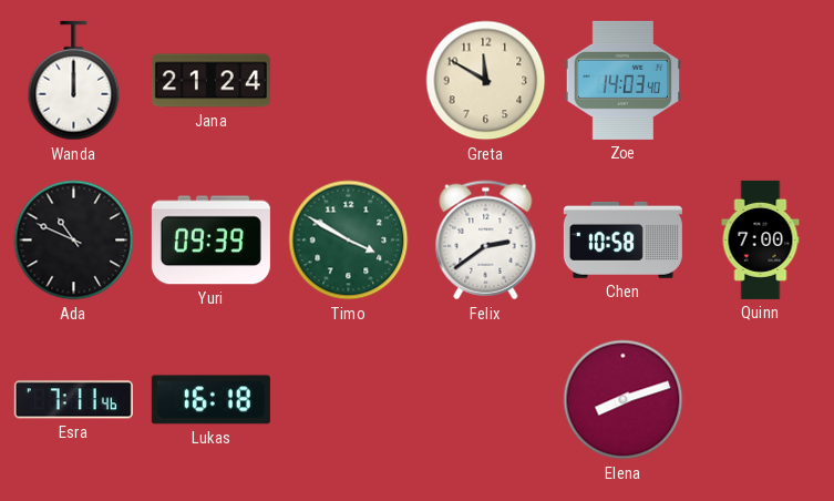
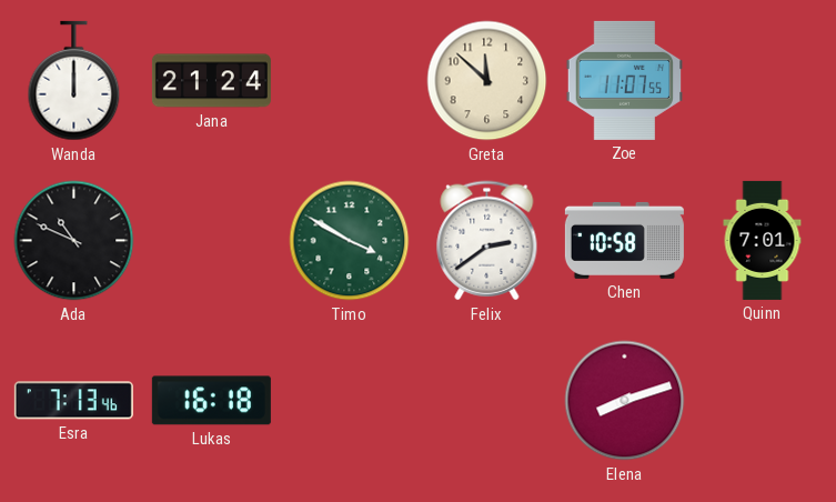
Greta: 11:50 -> 11:52
Zoe: 14:03 -> 11:07
Yuri: 09:39 -> none
Quinn: 7:00 -> 7:01
Esra: 7:11 -> 7:13
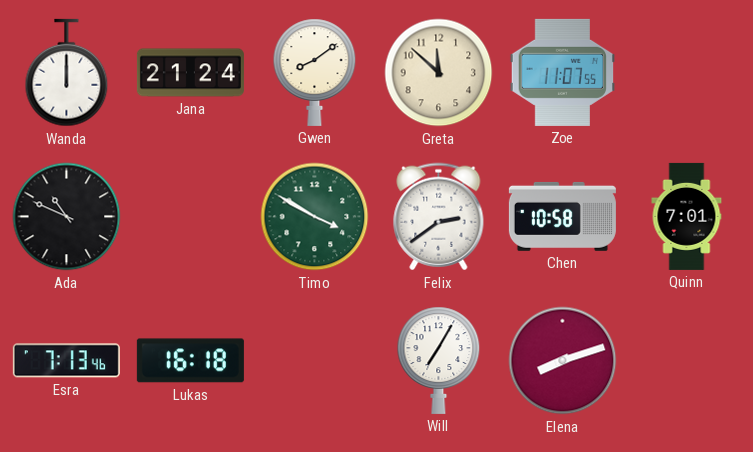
Gwen: none -> 8:09
Will: none -> 7:05
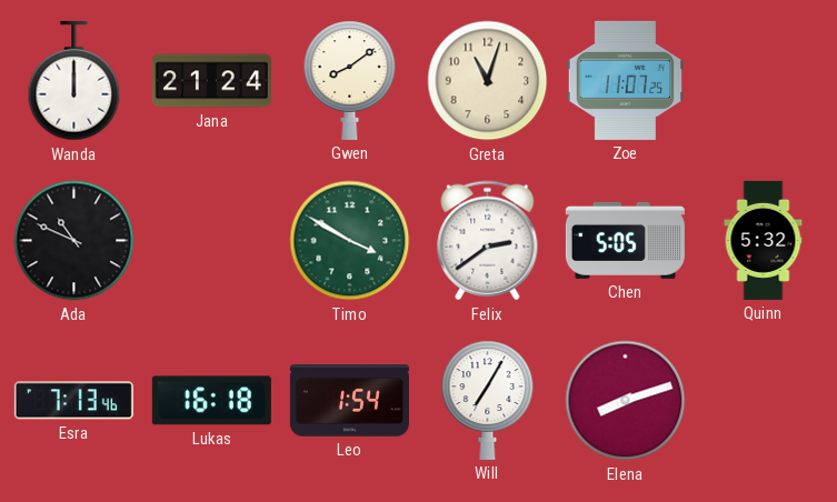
Greta: 11:52 -> 11:03
Zoe: 11:07:55 -> 11:07:25
Chen: 10:58 -> 5:05
Quinn: 7:01 -> 5:32
Leo: none -> 1:54
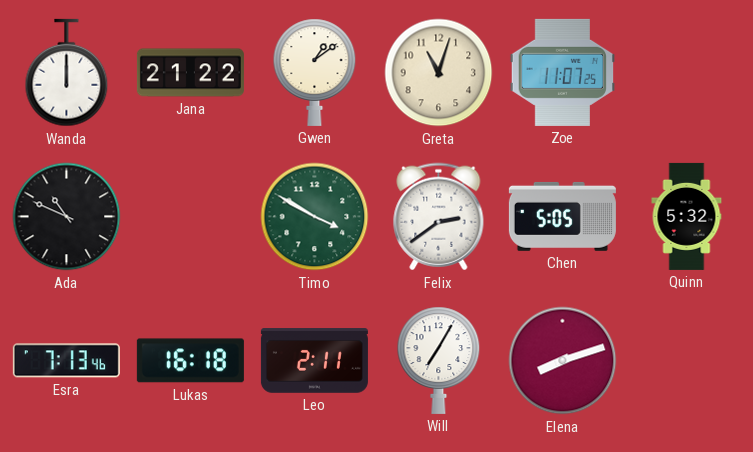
Jana: 21:24 -> 21:22
Gwen: 8:09 -> 1:09
Leo: 1:54 -> 2:11
